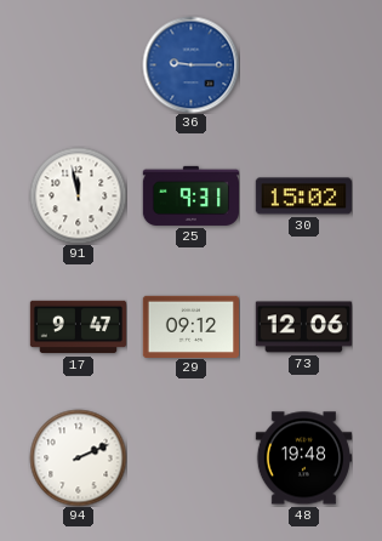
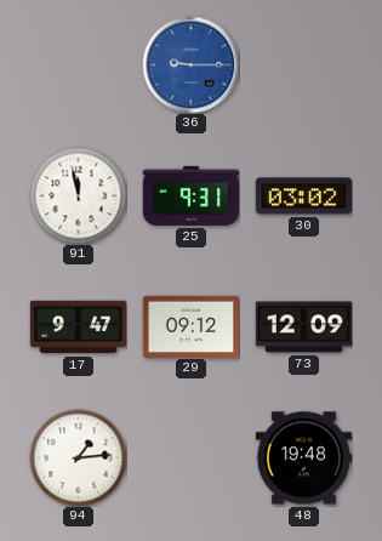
30: 15:02 -> 03:02
73: 12:06 -> 12:09
94: 2:11 -> 1:14
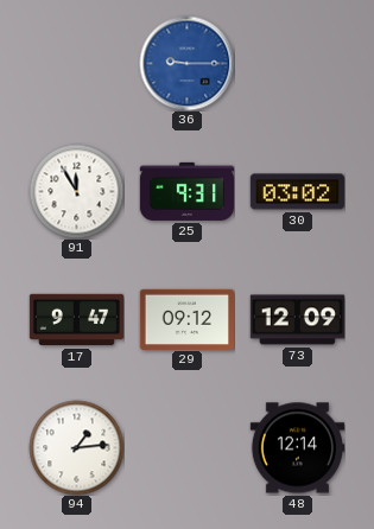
91: 11:58 -> 11:55
48: 19:48 -> 12:14
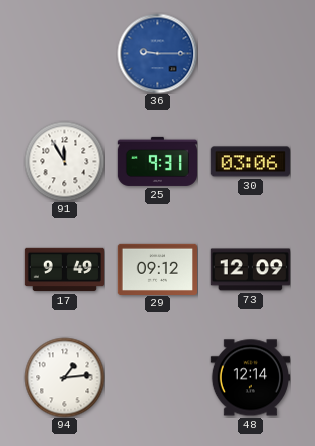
30: 03:02 -> 03:06
17: 9:47 -> 9:49
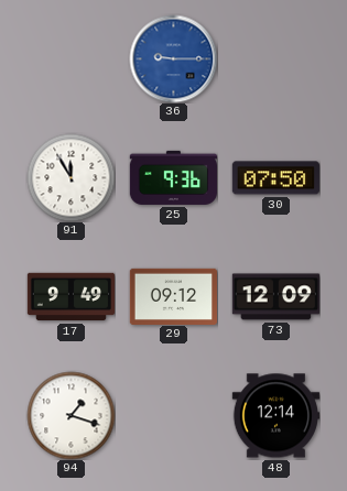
25: 9:31 -> 9:36
30: 03:06 -> 07:50
94: 1:14 -> 1:18
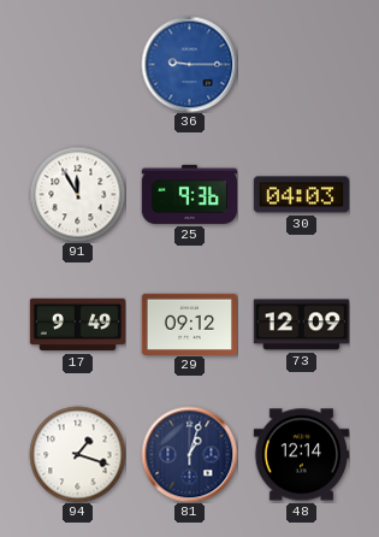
30: 07:50 -> 04:03
81: none -> 1:03
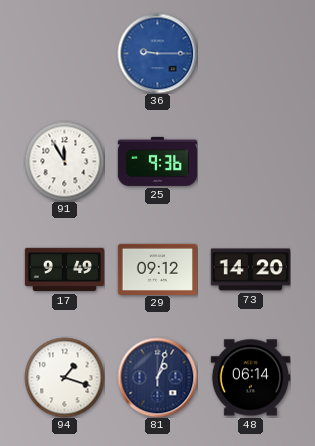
30: 04:03 -> none
73: 12:09 -> 14:20
48: 12:14 -> 06:14
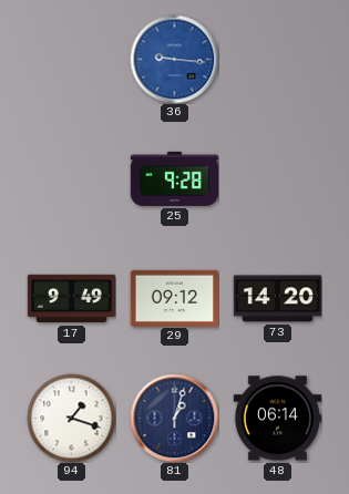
36: 9:15 -> 9:16
91: 11:55 -> none
25: 9:36 -> 9:28
